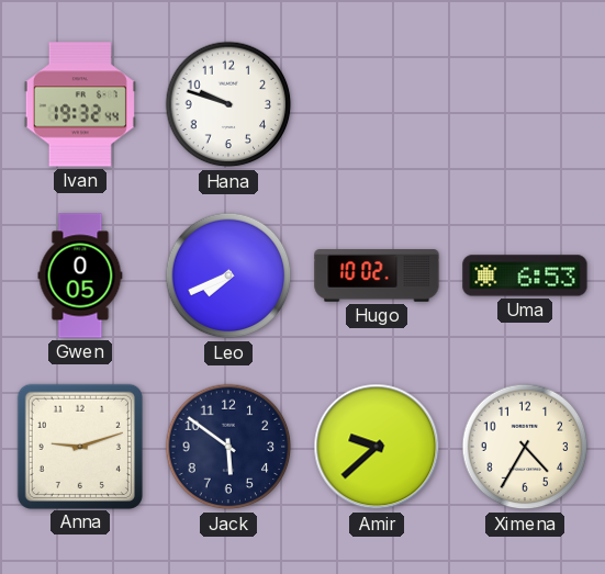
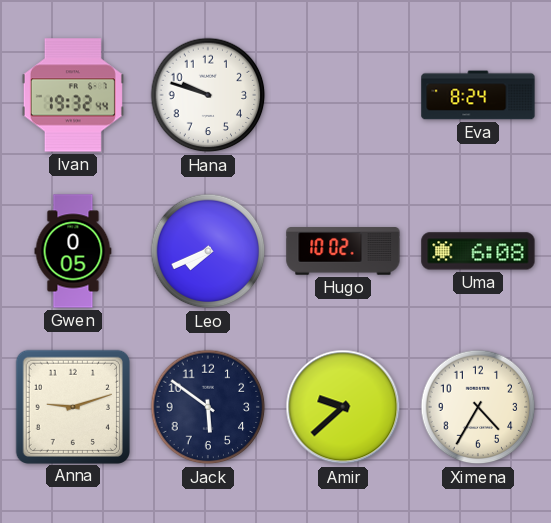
Eva: none -> 8:24
Uma: 6:53 -> 6:08
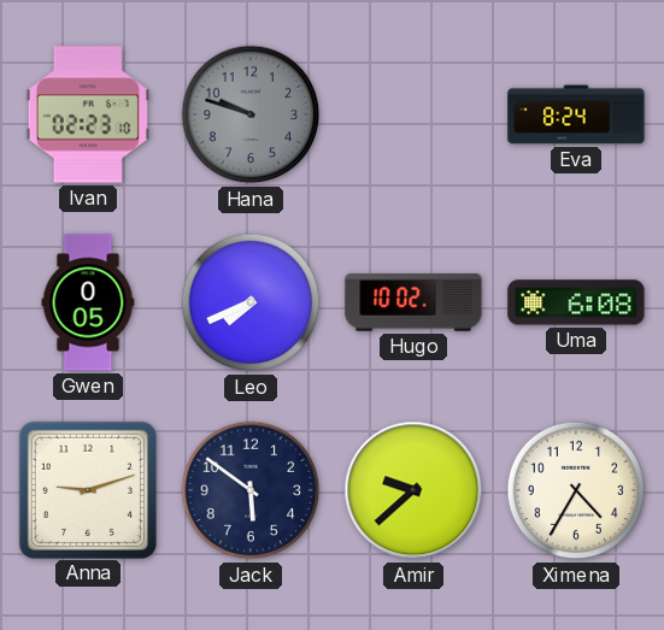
Ivan: 19:32 -> 02:23
Hana dial: white -> grey
